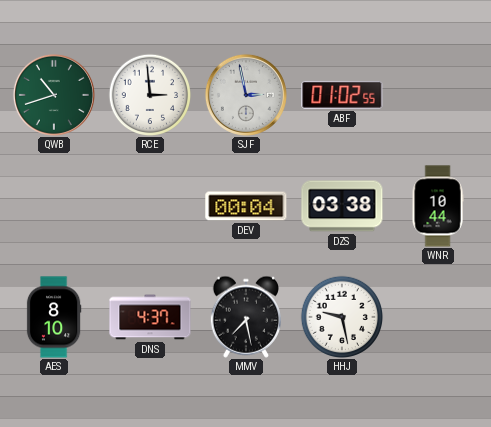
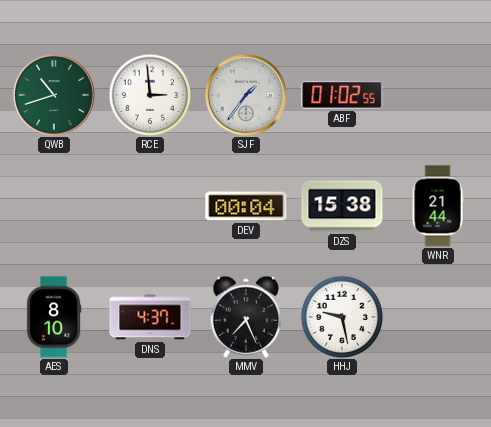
SJF: 2:58 -> 1:36
DZS: 03:38 -> 15:38
WNR: 10:44 -> 21:44
MMV: 7:28 -> 7:26
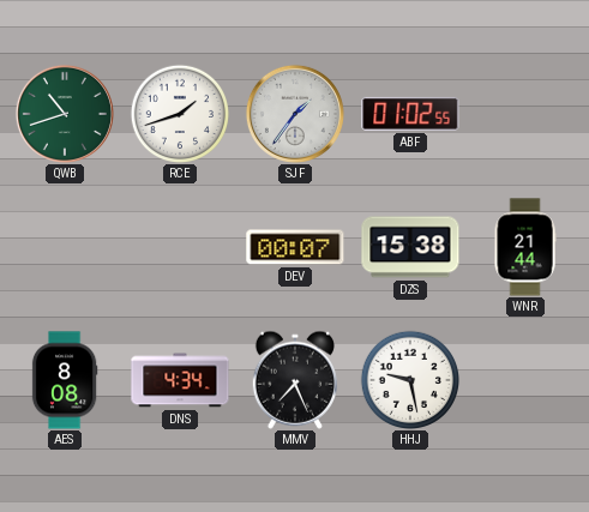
RCE: 2:59 -> 1:42
DEV: 00:04 -> 00:07
AES: 8:10 -> 8:08
DNS: 4:37 -> 4:34
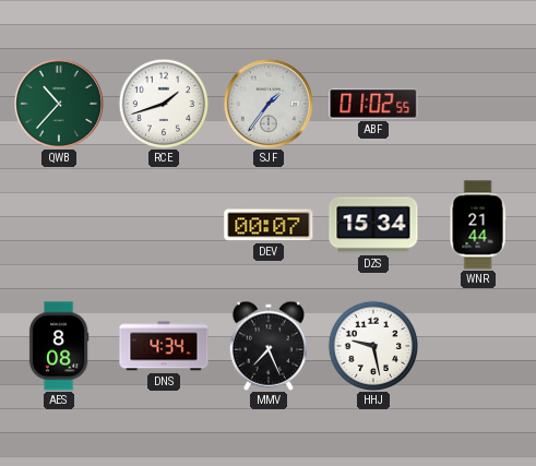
QWB: 10:42 -> 10:37
DZS: 15:38 -> 15:34
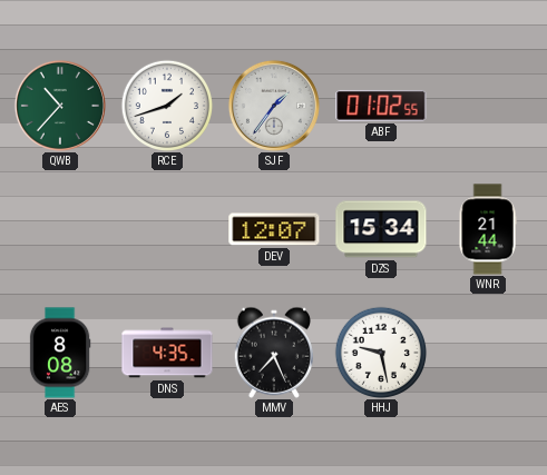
DEV: 00:07 -> 12:07
DNS: 4:34 -> 4:35
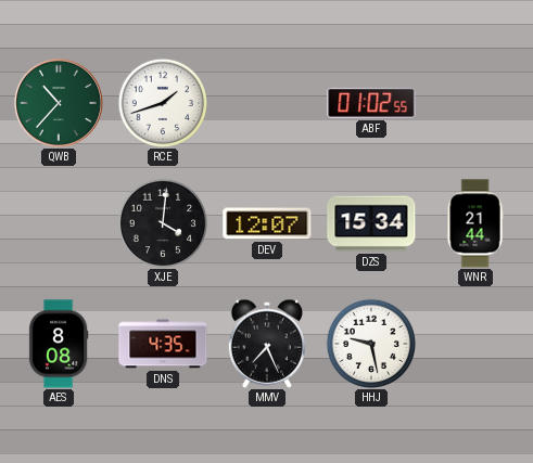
SJF: 1:36 -> none
XJE: none -> 4:01
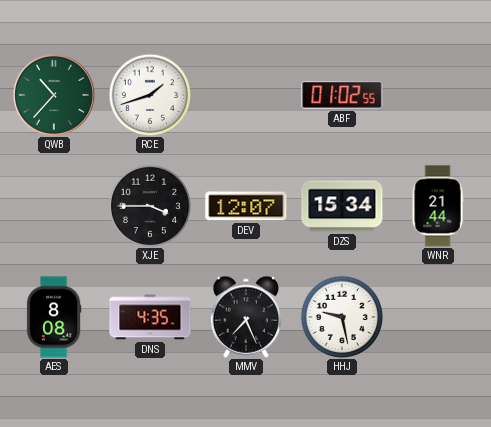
XJE: 4:01 -> 3:45
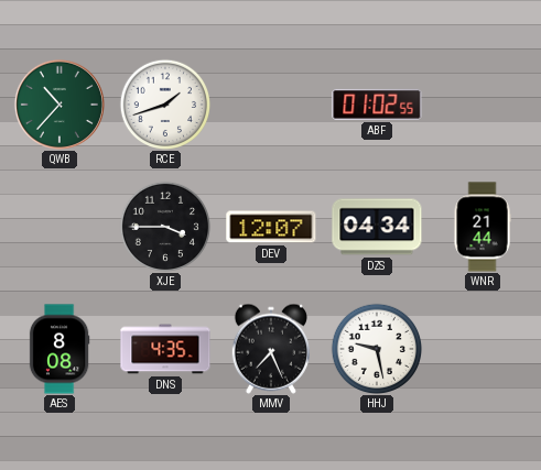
DZS: 15:34 -> 04:34
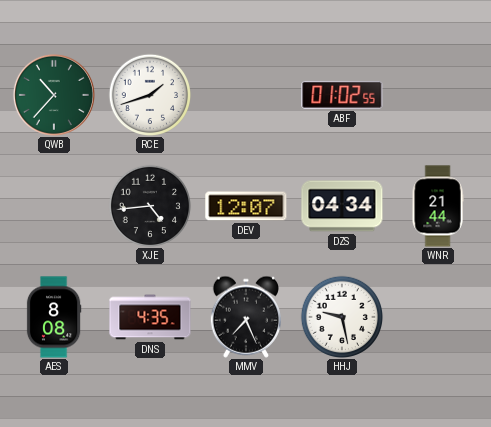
XJE: 3:45 -> 4:44
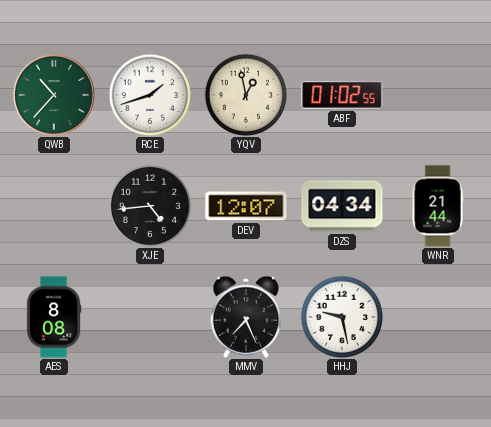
YQV: none -> 12:58
DNS: 4:35 -> none
